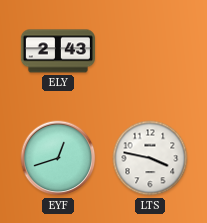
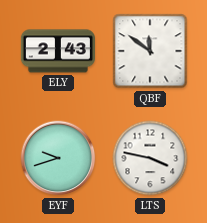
QBF: none -> 11:51
EYF: 12:42 -> 9:42
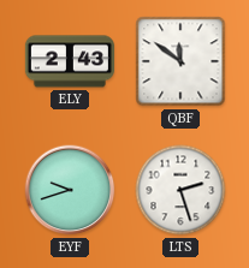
LTS: 3:47 -> 2:27
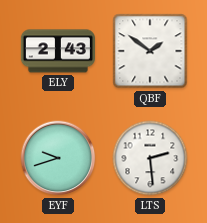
QBF: 11:51 -> 1:51
LTS: 2:27 -> 2:29
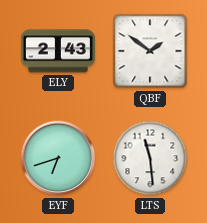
EYF: 9:42 -> 6:42
LTS: 2:29 -> 11:29
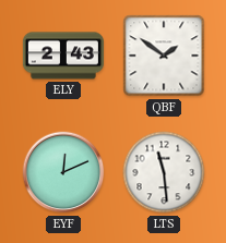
EYF: 6:42 -> 12:11
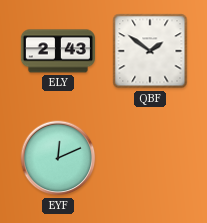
LTS: 11:29 -> none
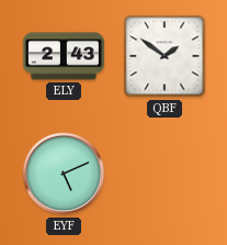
EYF: 12:11 -> 5:11
